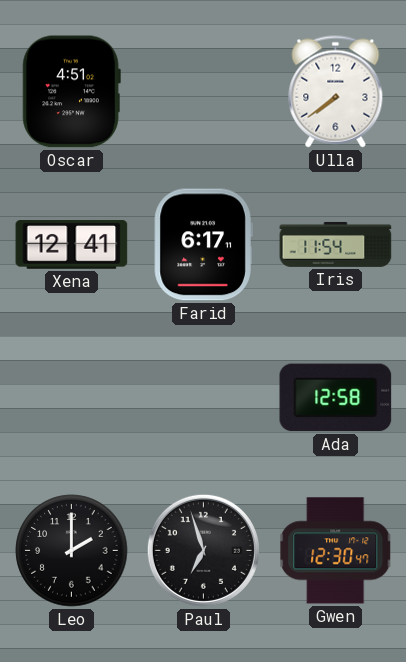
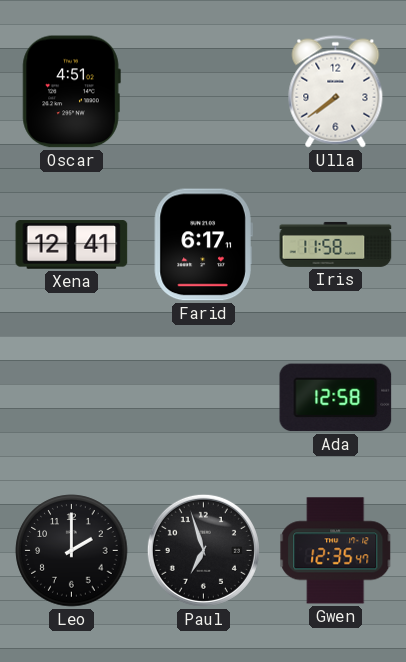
Iris: 11:54 -> 11:58
Gwen: 12:30 -> 12:35
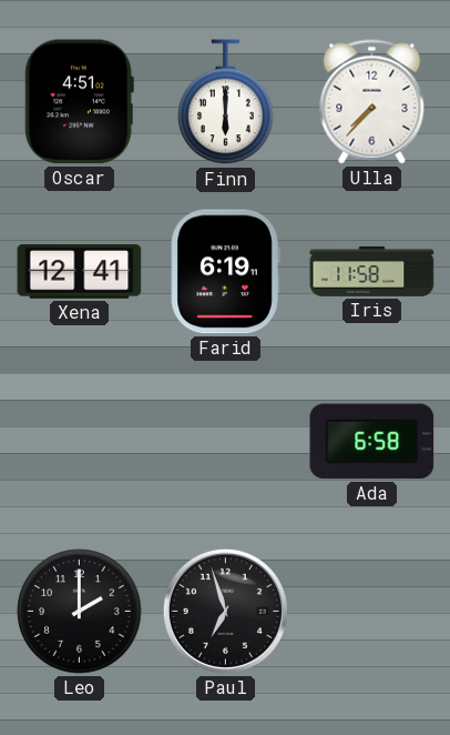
Finn: none -> 6:00
Ulla: 7:39 -> 7:37
Farid: 6:17 -> 6:19
Ada: 12:58 -> 6:58
Gwen: 12:35 -> none
